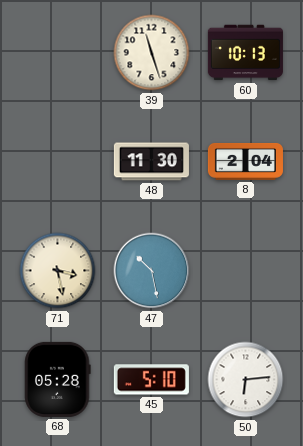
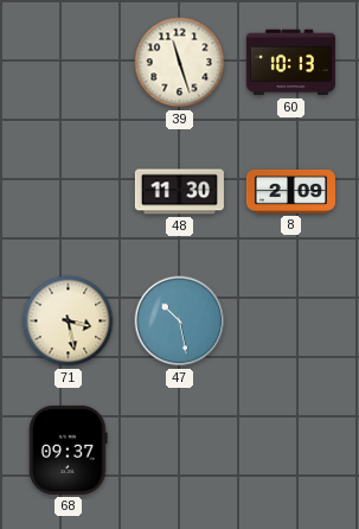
8: 2:04 -> 2:09
68: 05:28 -> 09:37
45: 5:10 -> none
50: 6:14 -> none
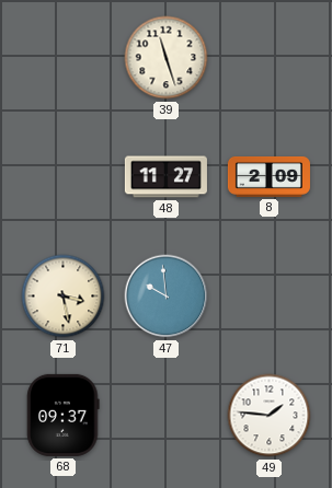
60: 10:13 -> none
48: 11:30 -> 11:27
47: 10:28 -> 9:59
49: none -> 1:46
